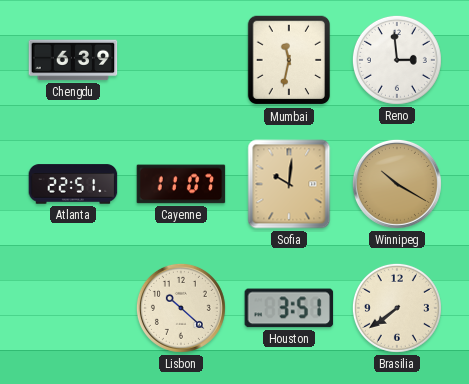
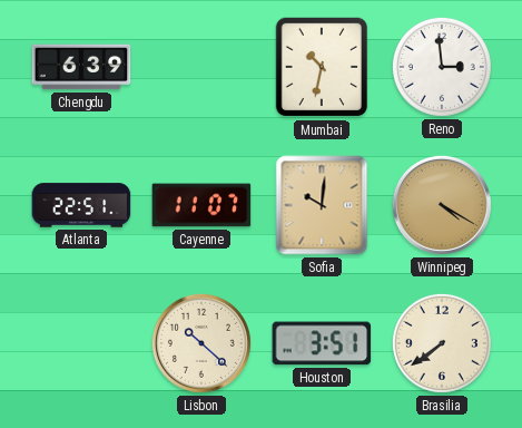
Mumbai: 11:32 -> 10:32
Winnipeg: 10:20 -> 4:20
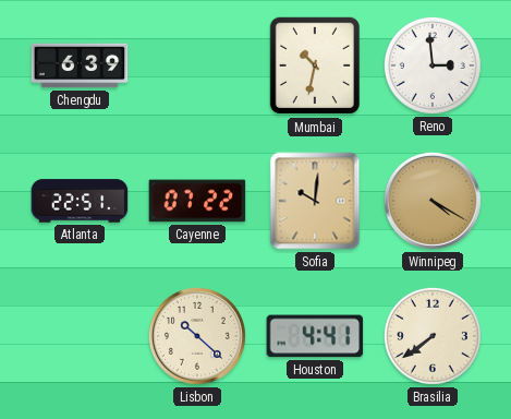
Cayenne: 11:07 -> 07:22
Houston: 3:51 -> 4:41
